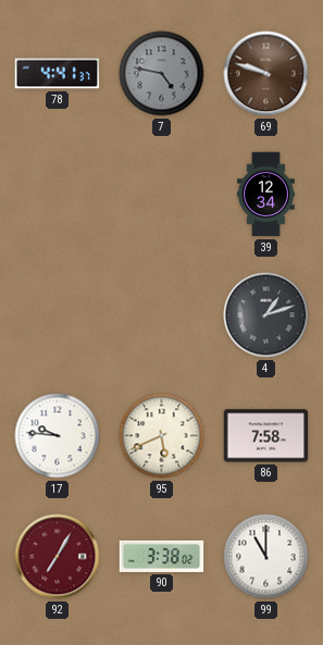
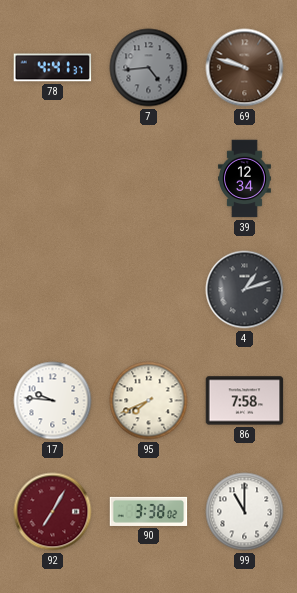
7: 4:47 -> 4:44
95: 5:41 -> 7:41
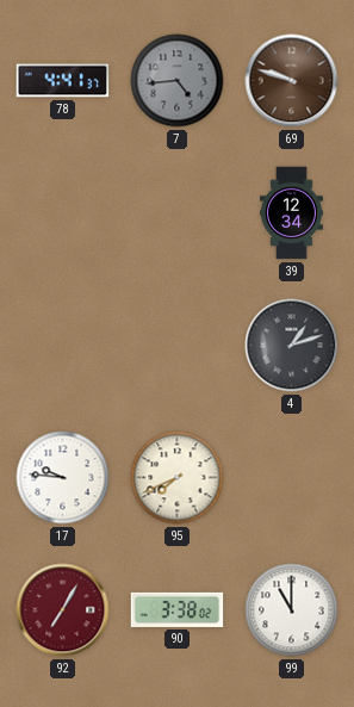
86: 7:58 -> none
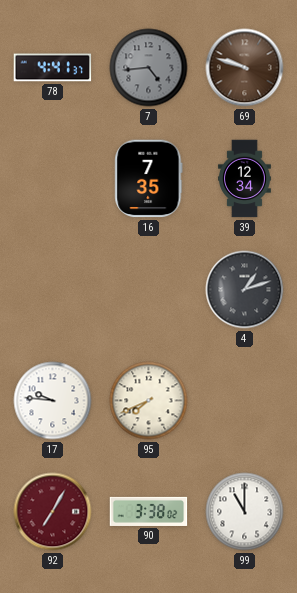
16: none -> 7:35
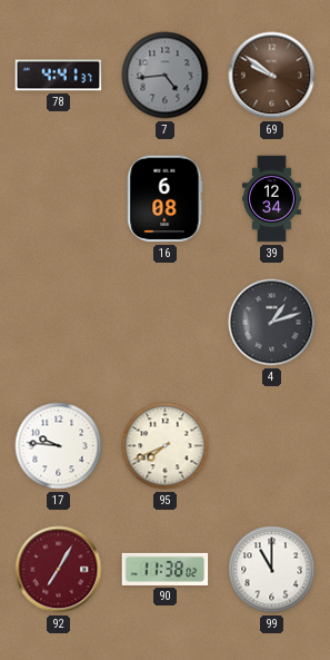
69: 9:48 -> 9:51
16: 7:35 -> 6:08
90: 3:38 -> 11:38
